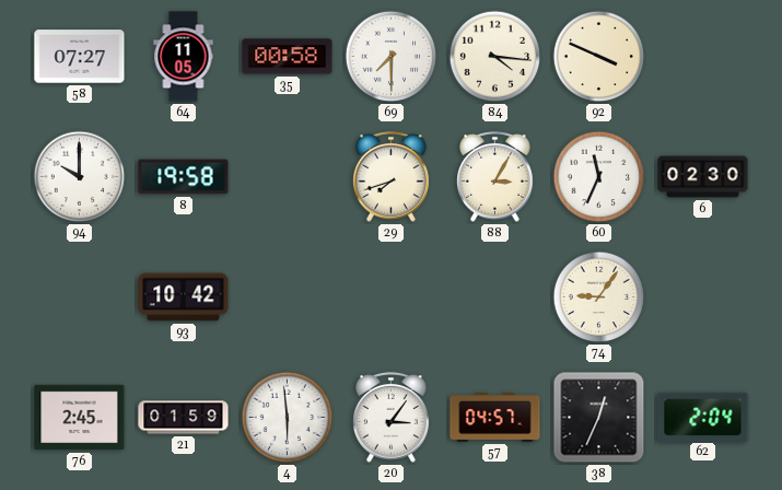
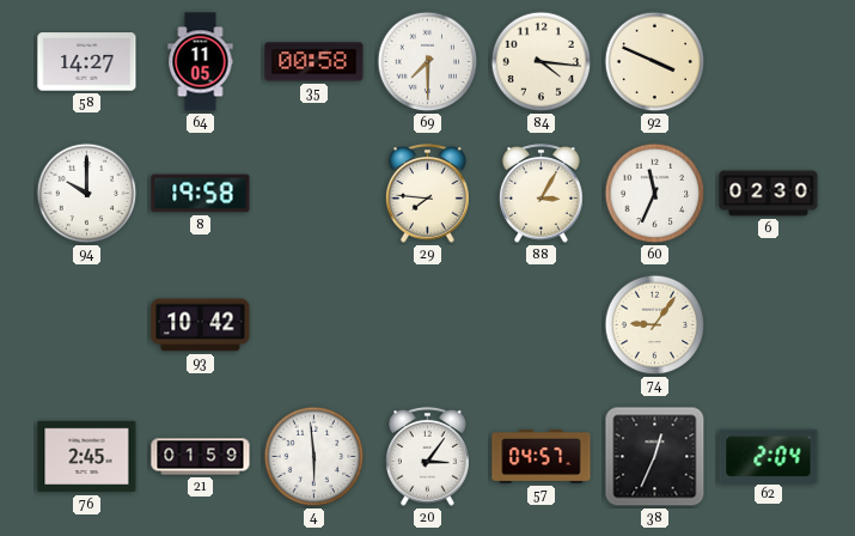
58: 07:27 -> 14:27
29: 7:42 -> 7:46
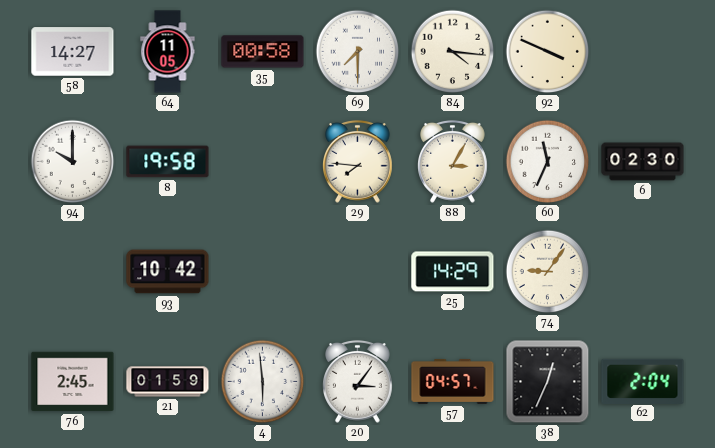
25: none -> 14:29
